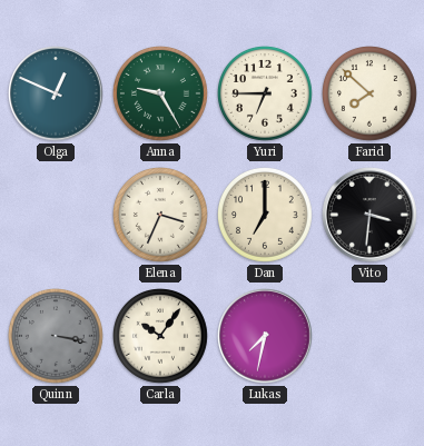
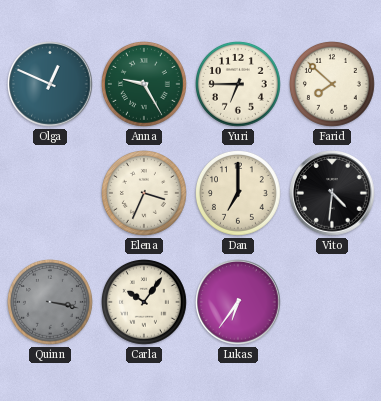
Vito: 3:31 -> 4:31
Lukas: 7:32 -> 6:36
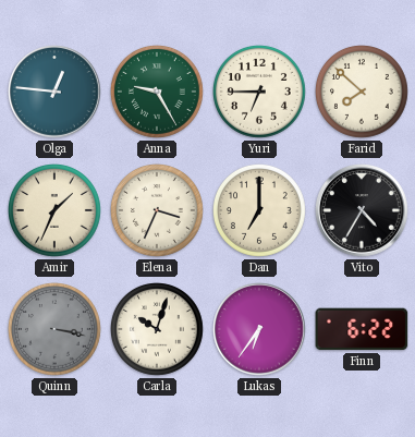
Olga: 12:49 -> 12:46
Amir: none -> 1:34
Vito: 4:31 -> 4:35
Carla: 10:06 -> 10:03
Finn: none -> 6:22
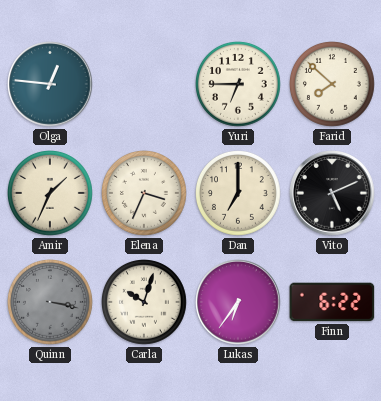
Anna: 9:25 -> none
Vito: 4:35 -> 5:11
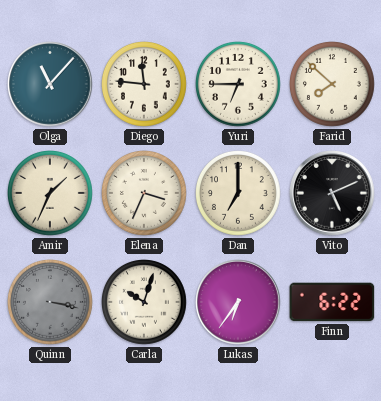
Olga: 12:46 -> 11:07
Diego: none -> 11:46
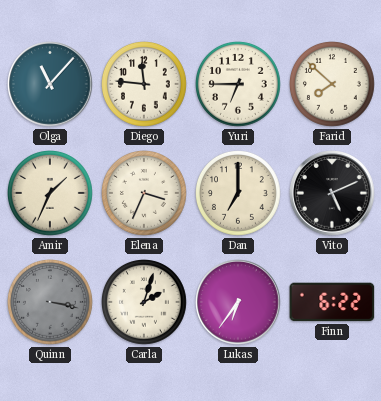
Carla: 10:03 -> 2:03
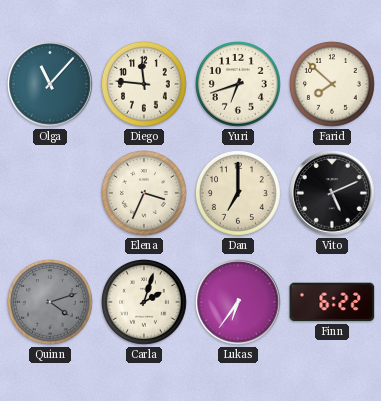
Yuri: 6:45 -> 6:42
Amir: 1:34 -> none
Quinn: 3:17 -> 4:12
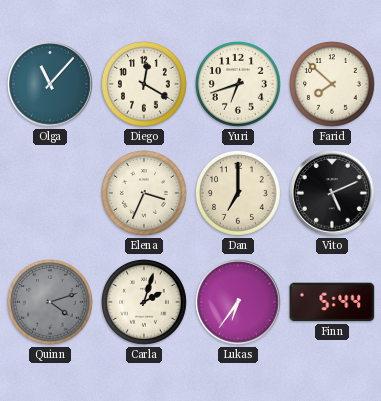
Diego: 11:46 -> 12:20
Finn: 6:22 -> 5:44
